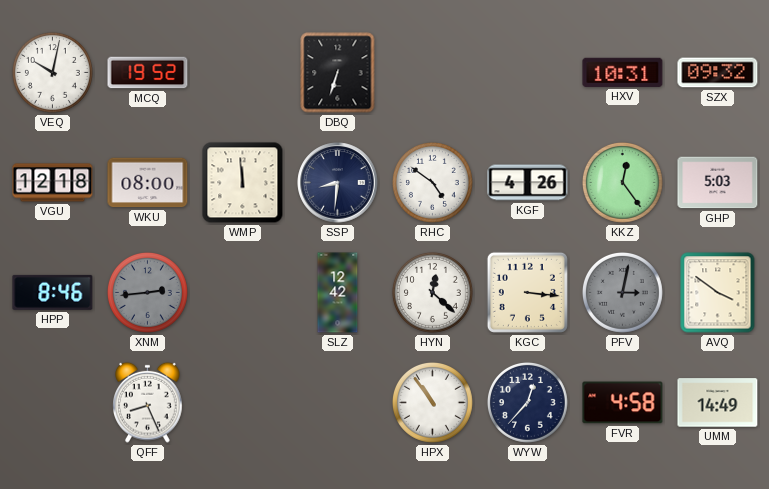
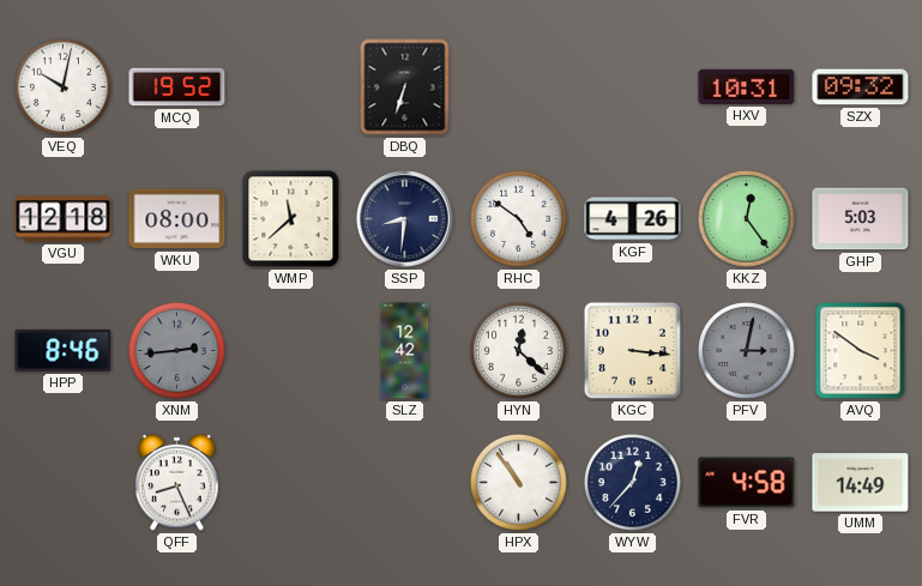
WMP: 11:59 -> 11:38
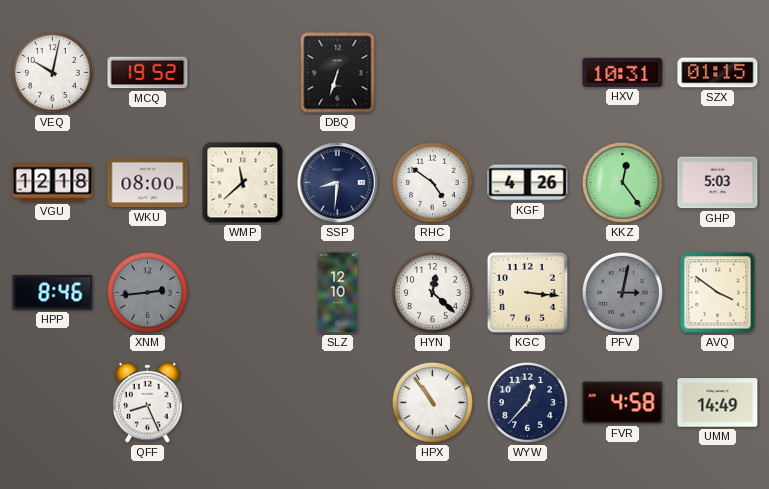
SZX: 09:32 -> 01:15
SLZ: 12:42 -> 12:10
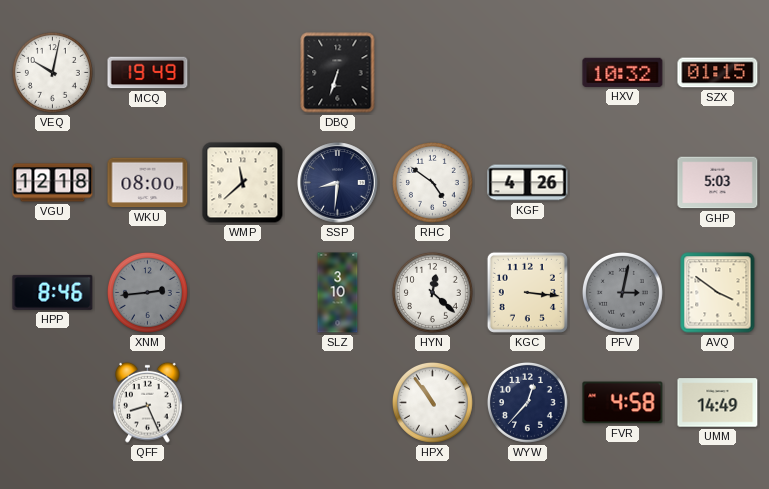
MCQ: 19:52 -> 19:49
HXV: 10:31 -> 10:32
KKZ: 12:24 -> none
SLZ: 12:10 -> 3:10
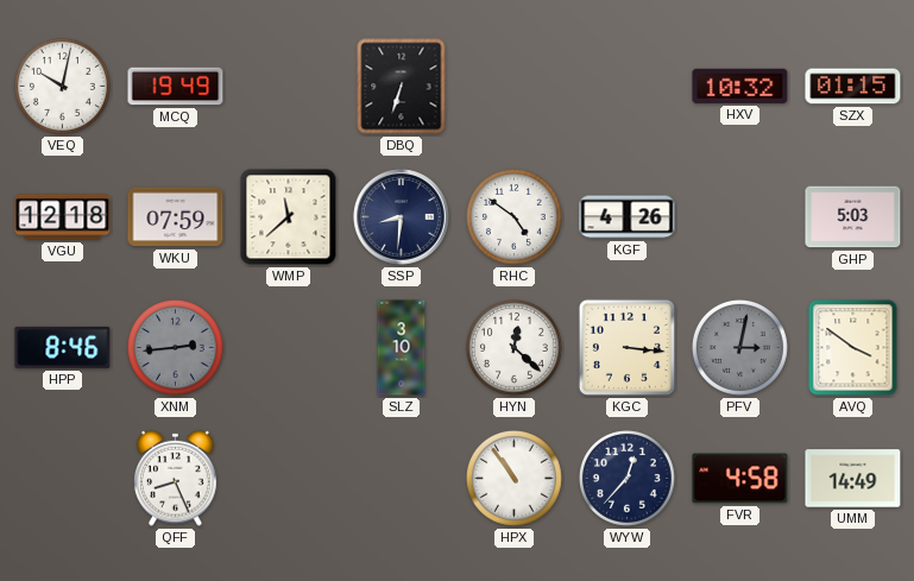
WKU: 08:00 -> 07:59
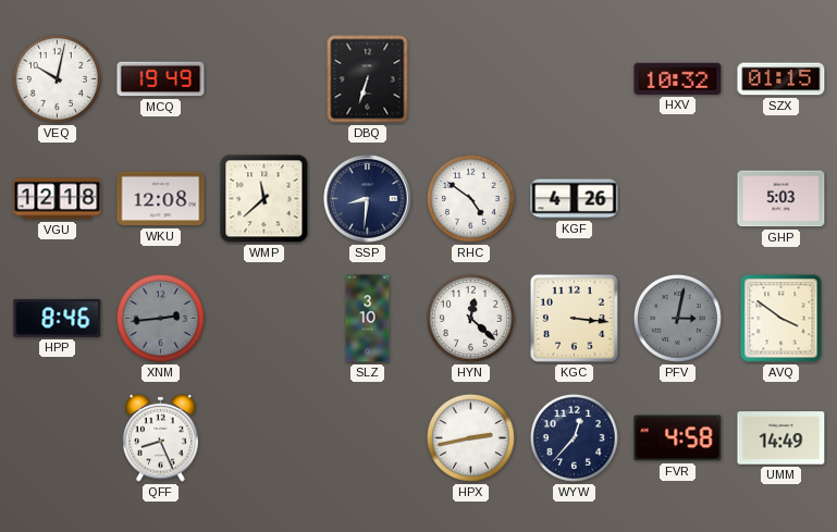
WKU: 07:59 -> 12:08
HPX: 10:54 -> 2:43
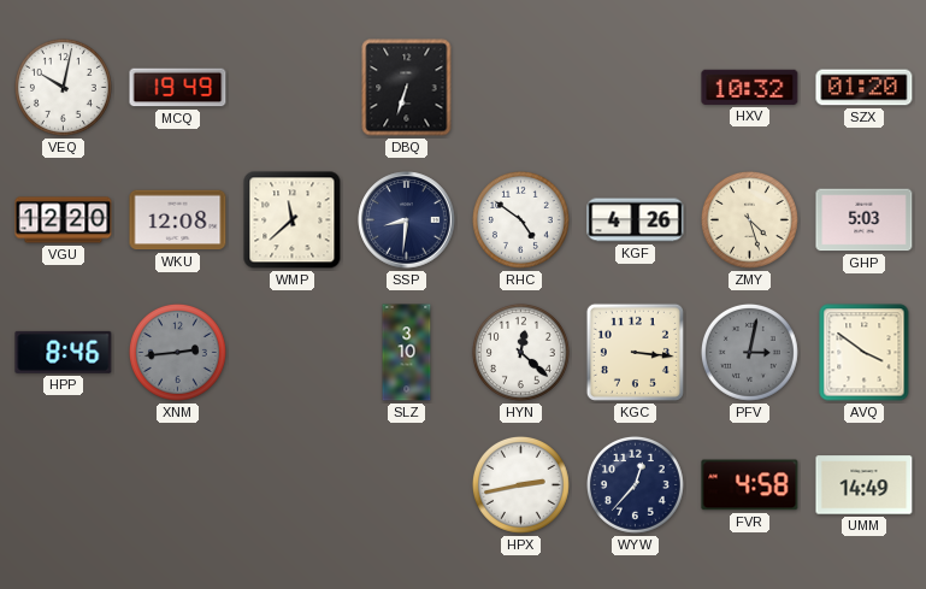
SZX: 01:15 -> 01:20
VGU: 12:18 -> 12:20
ZMY: none -> 4:27
QFF: 8:26 -> none
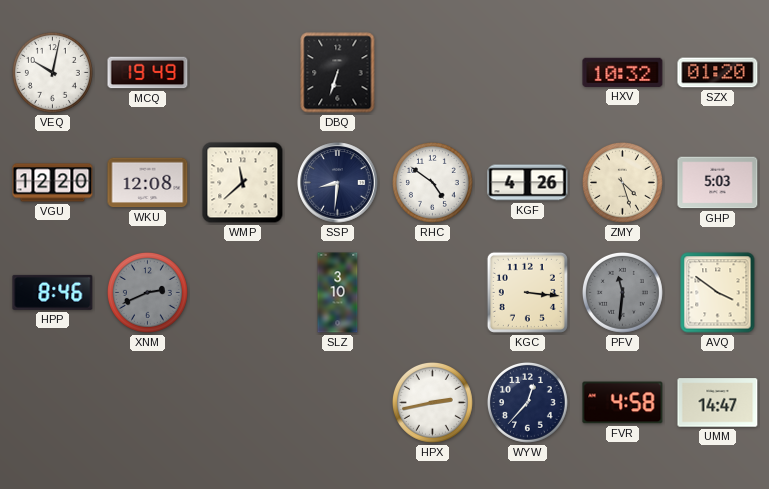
XNM: 2:44 -> 2:41
HYN: 12:22 -> none
PFV: 3:02 -> 11:31
UMM: 14:49 -> 14:47
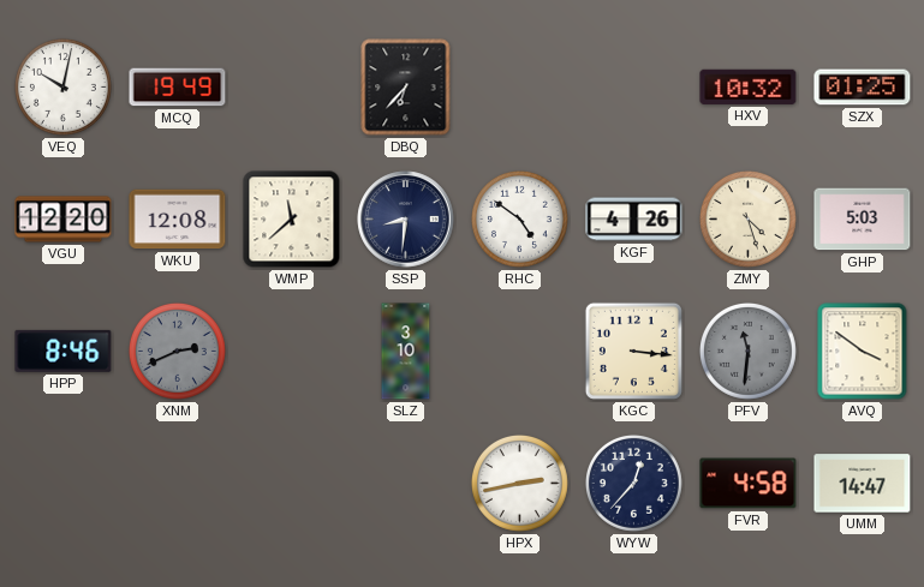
DBQ: 6:33 -> 6:37
SZX: 01:20 -> 01:25
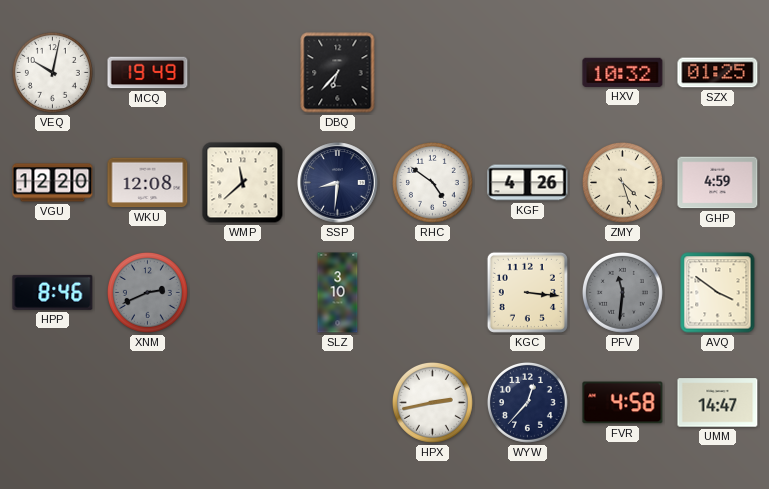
GHP: 5:03 -> 4:59
